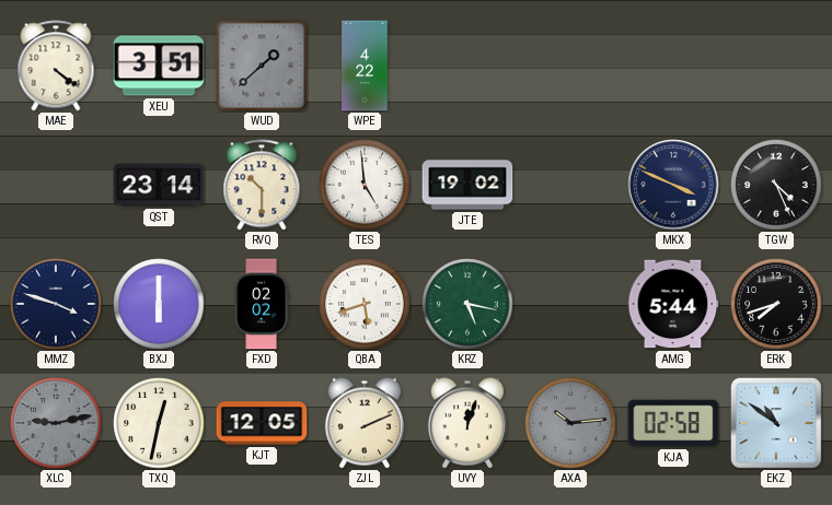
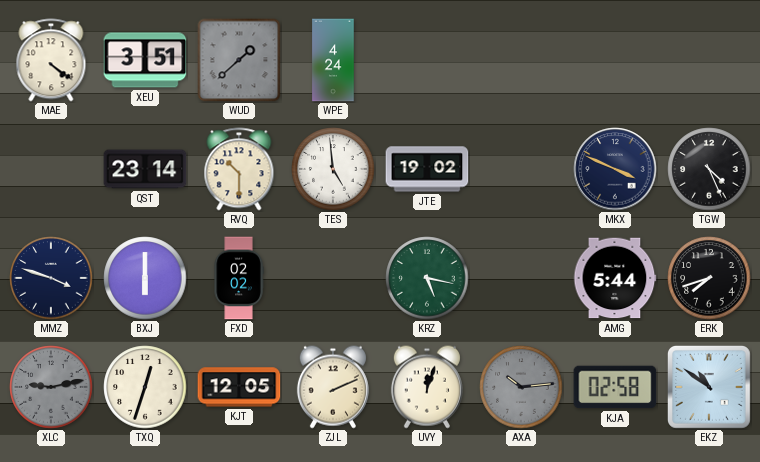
WPE: 4:22 -> 4:24
QBA: 5:42 -> none
TXQ: 12:32 -> 12:33
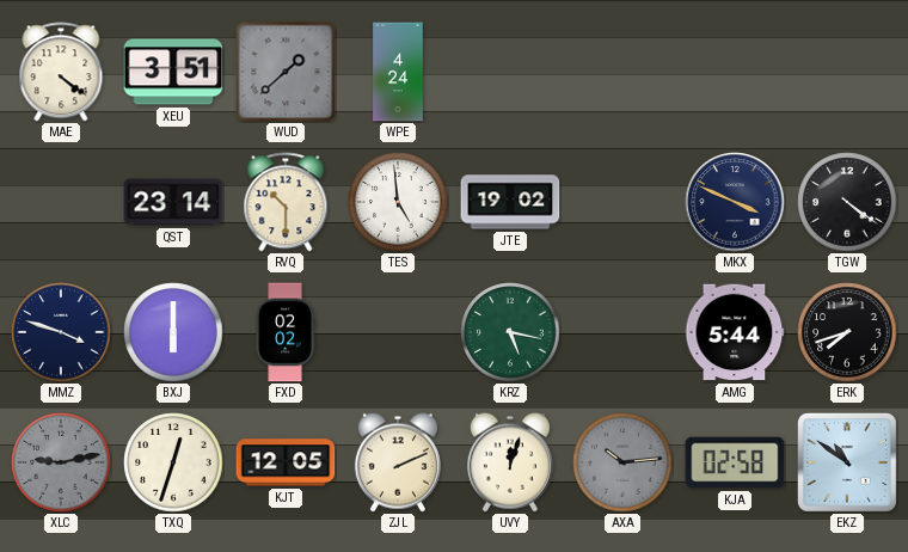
TGW: 4:26 -> 4:21
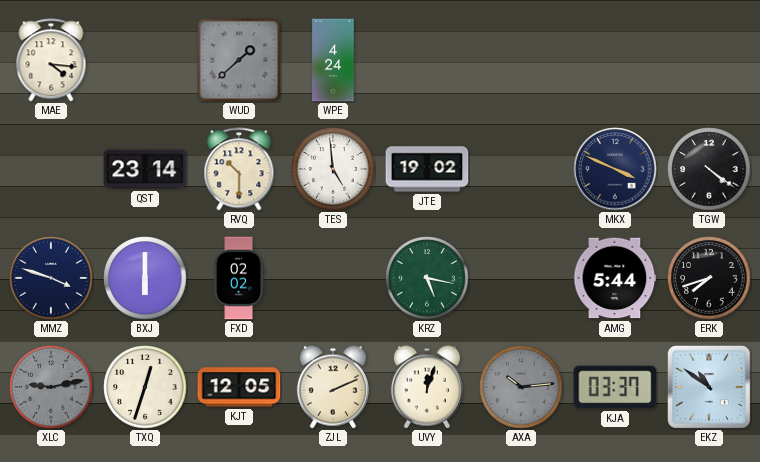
MAE: 4:21 -> 4:16
XEU: 3:51 -> none
KJA: 02:58 -> 03:37
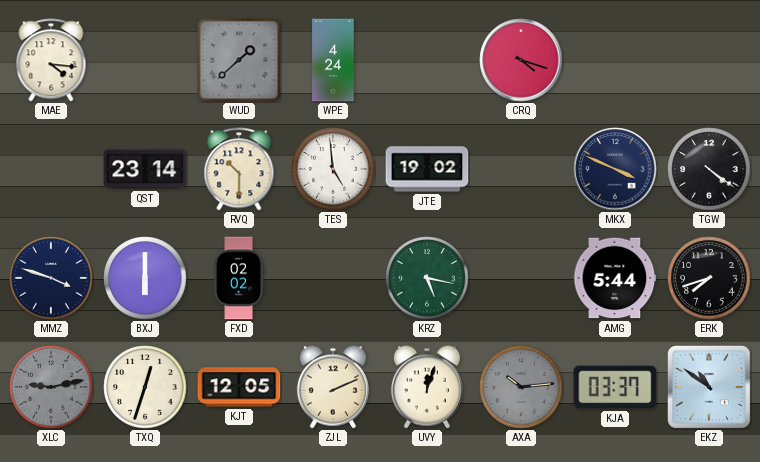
CRQ: none -> 4:18
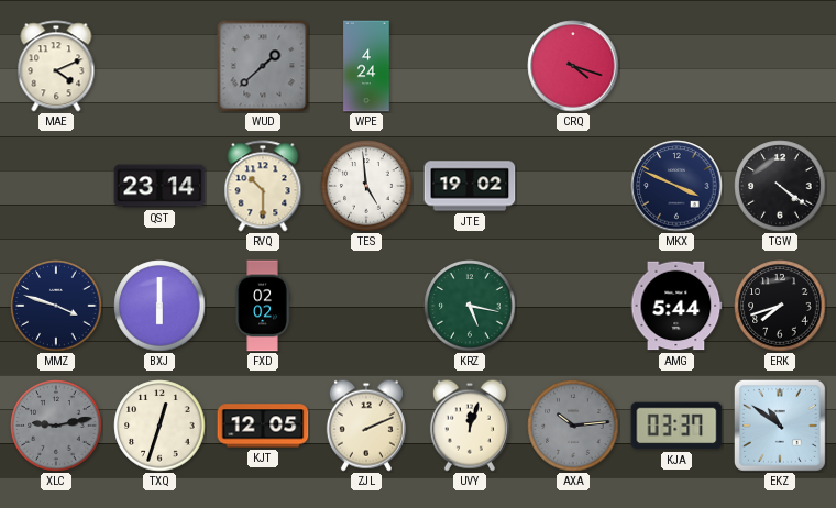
MAE: 4:16 -> 4:11
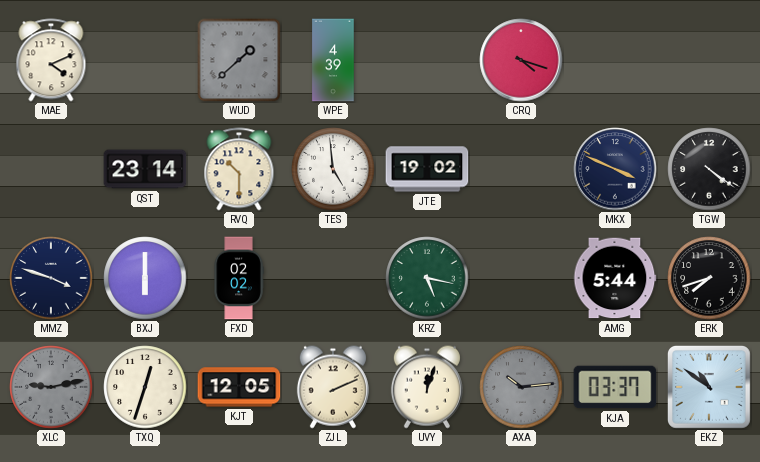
WPE: 4:24 -> 4:39
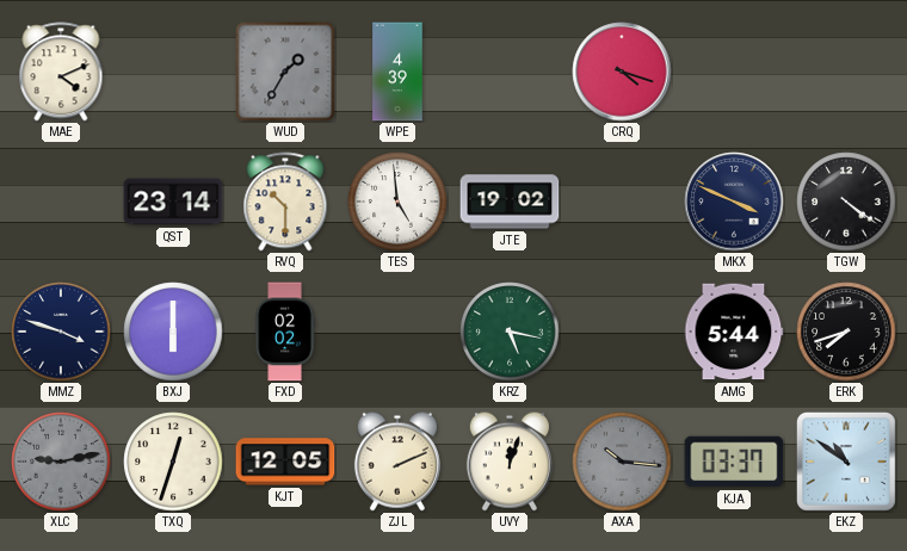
WUD: 1:38 -> 1:35
AXA: 10:14 -> 10:16
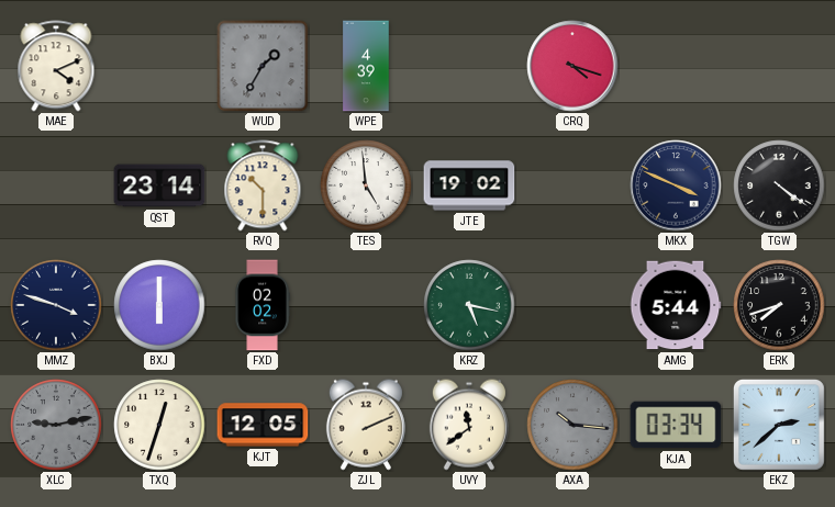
UVY: 12:03 -> 11:39
KJA: 03:37 -> 03:34
EKZ: 10:51 -> 2:38
